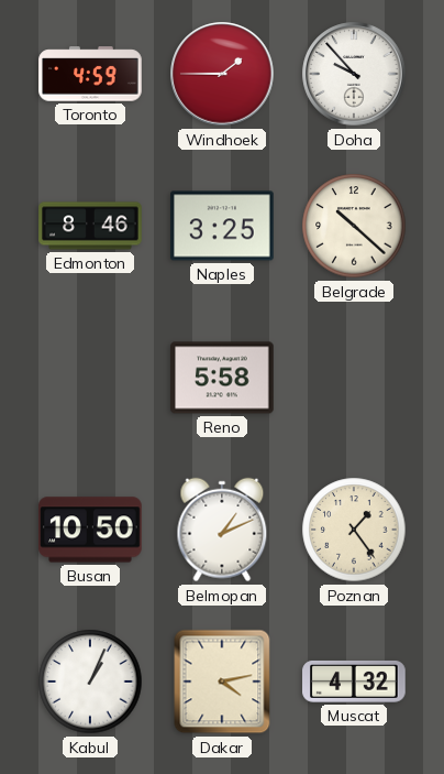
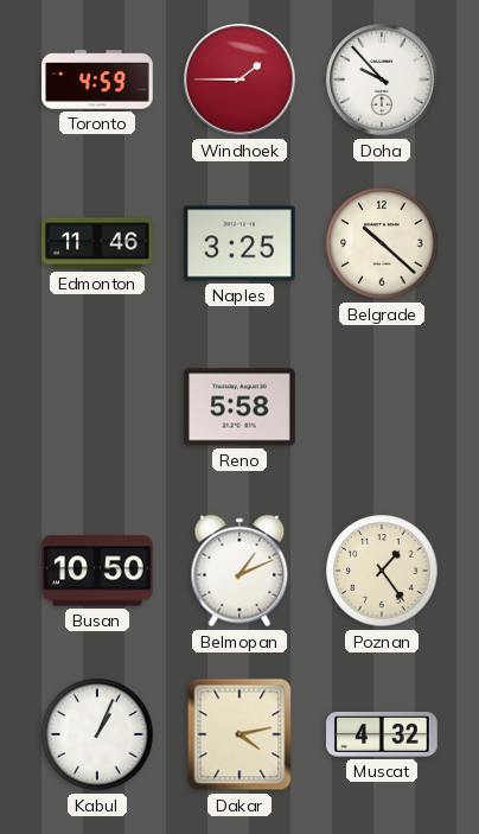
Edmonton: 8:46 -> 11:46
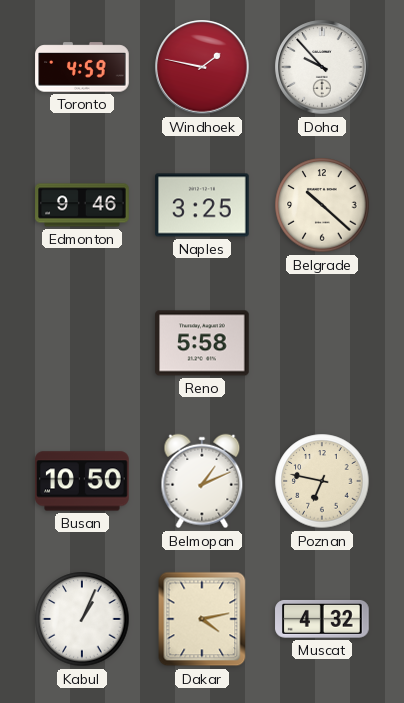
Windhoek: 1:45 -> 1:47
Edmonton: 11:46 -> 9:46
Poznan: 1:24 -> 6:47
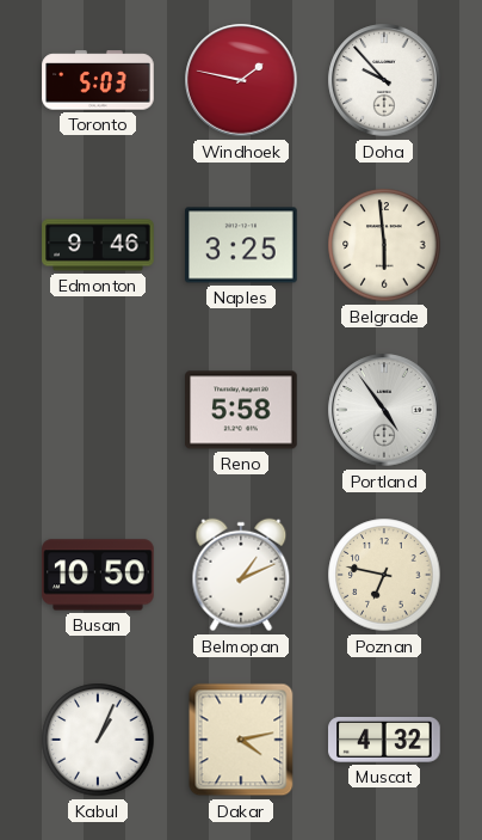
Toronto: 4:59 -> 5:03
Belgrade: 10:22 -> 5:59
Portland: none -> 4:54
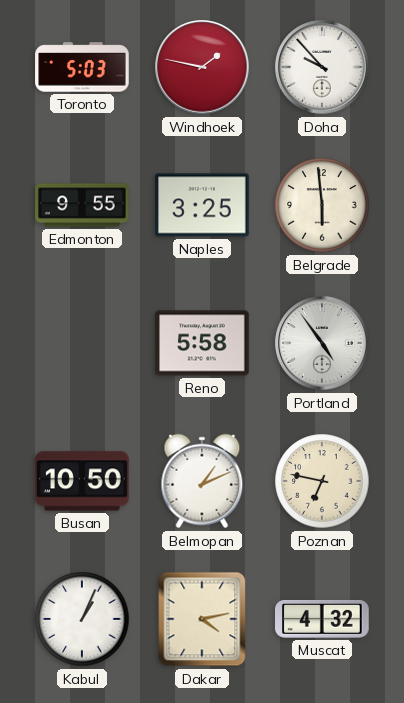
Edmonton: 9:46 -> 9:55
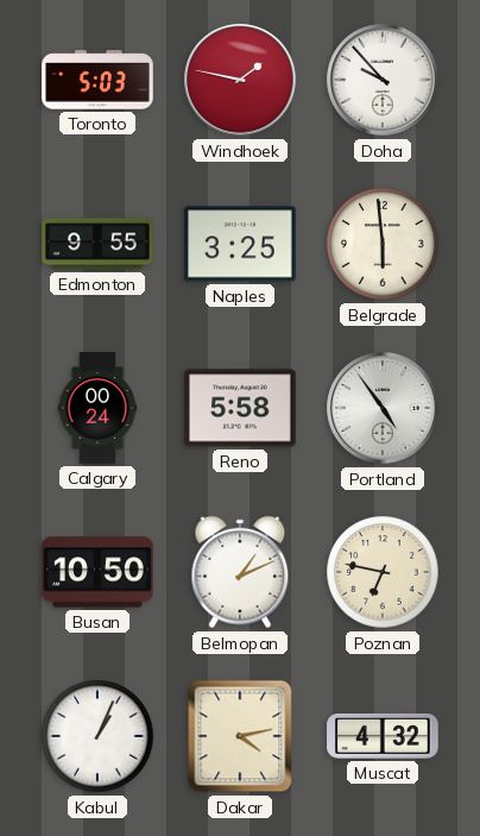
Calgary: none -> 00:24
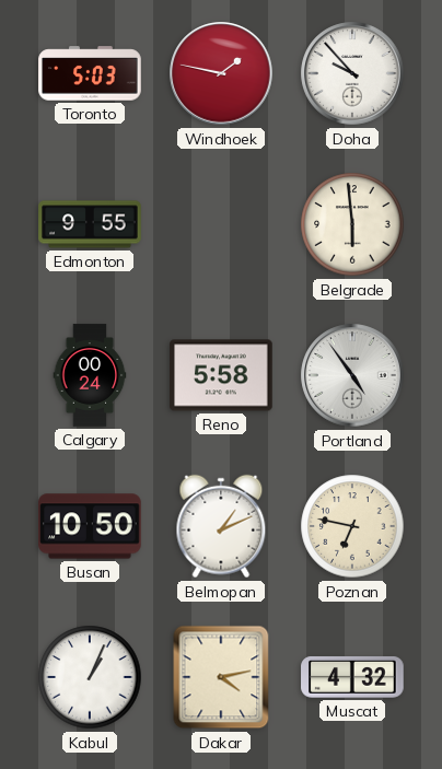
Naples: 3:25 -> none
